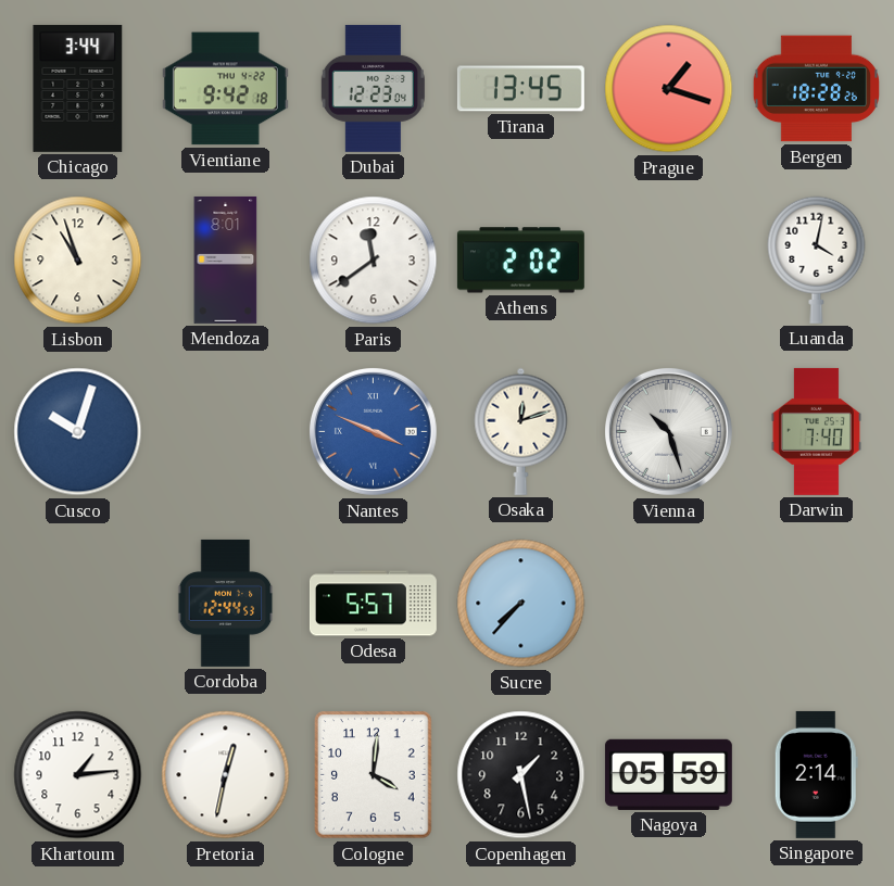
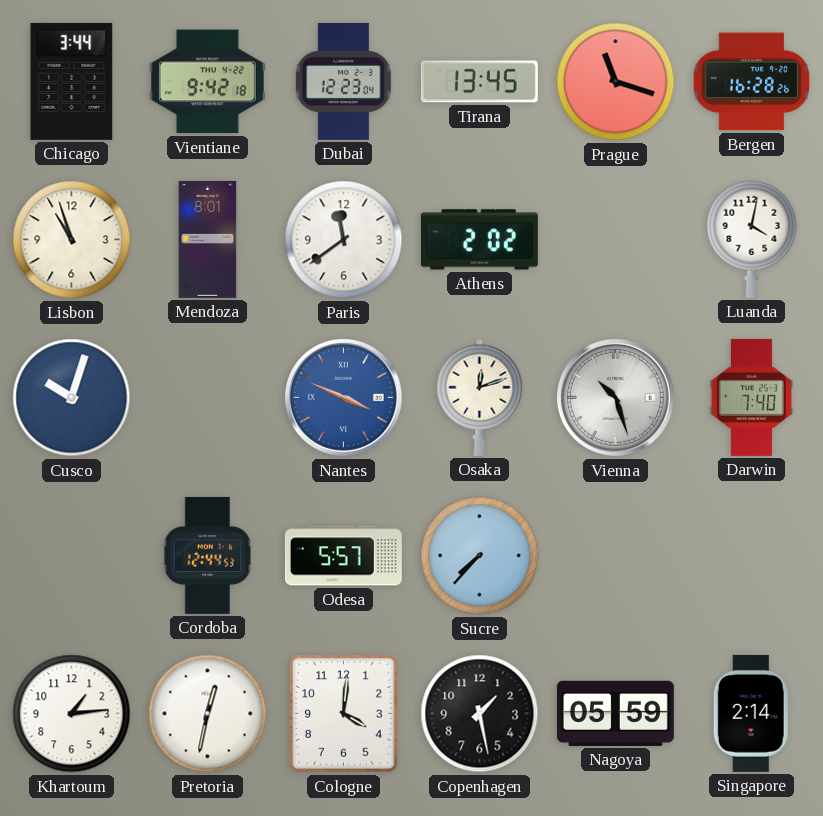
Prague: 1:18 -> 11:18
Bergen: 18:28 -> 16:28
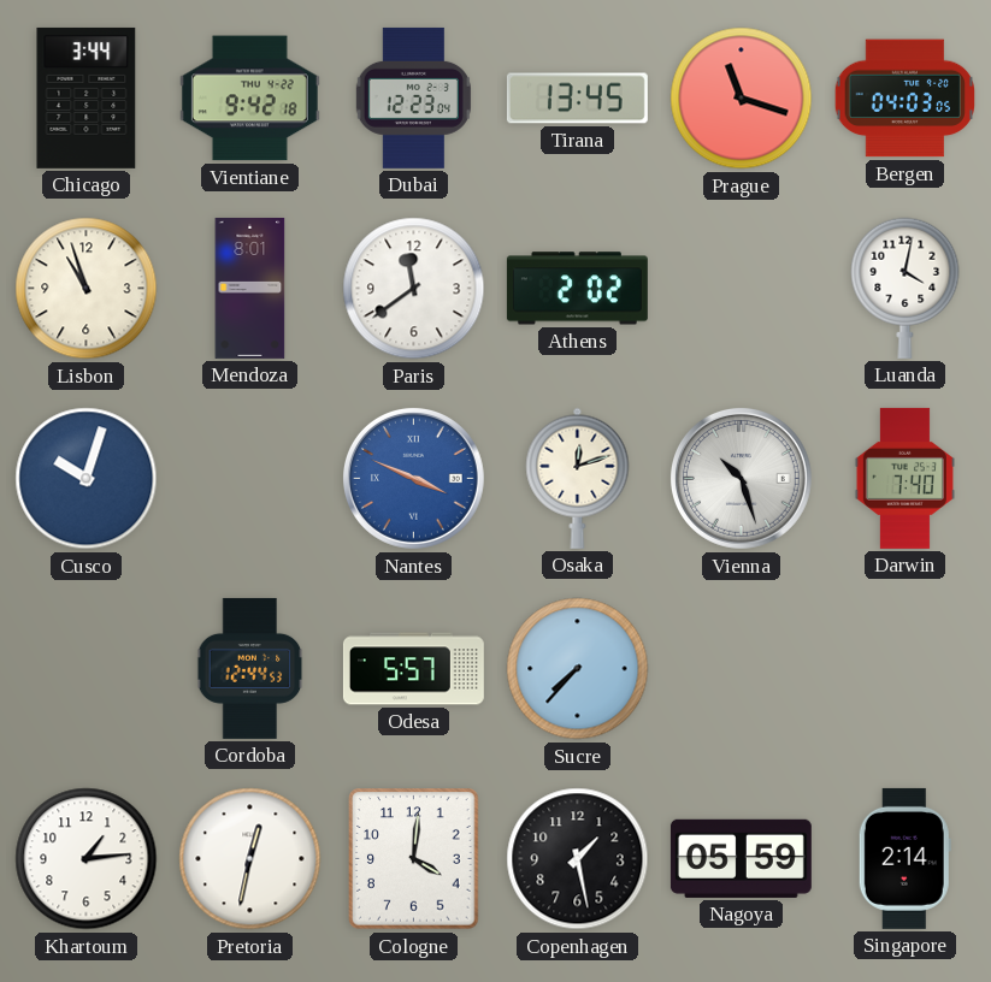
Bergen: 16:28 -> 04:03
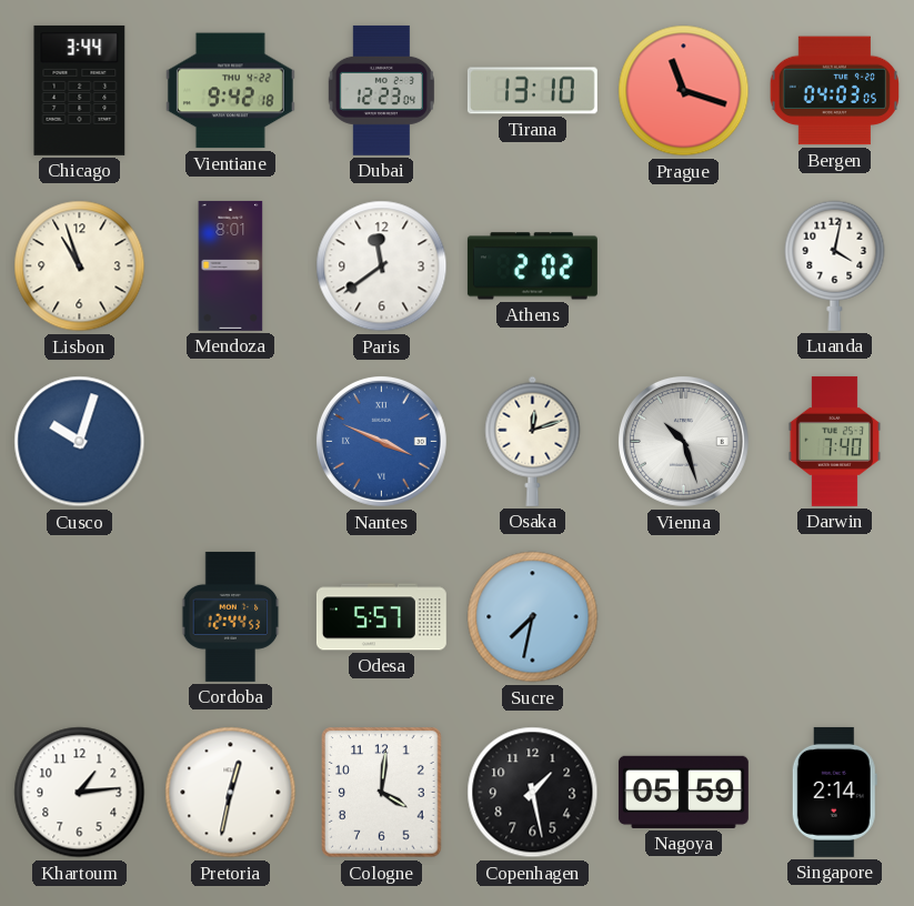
Tirana: 13:45 -> 13:10
Sucre: 7:37 -> 7:32
